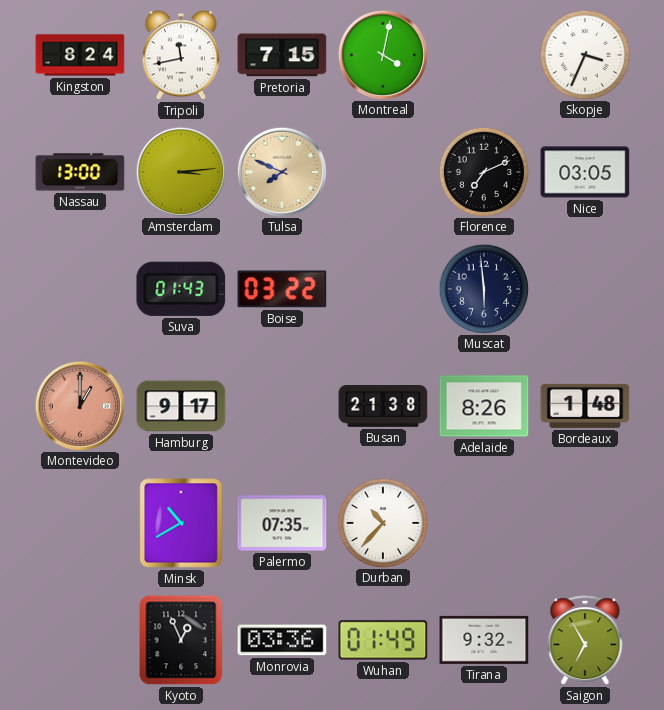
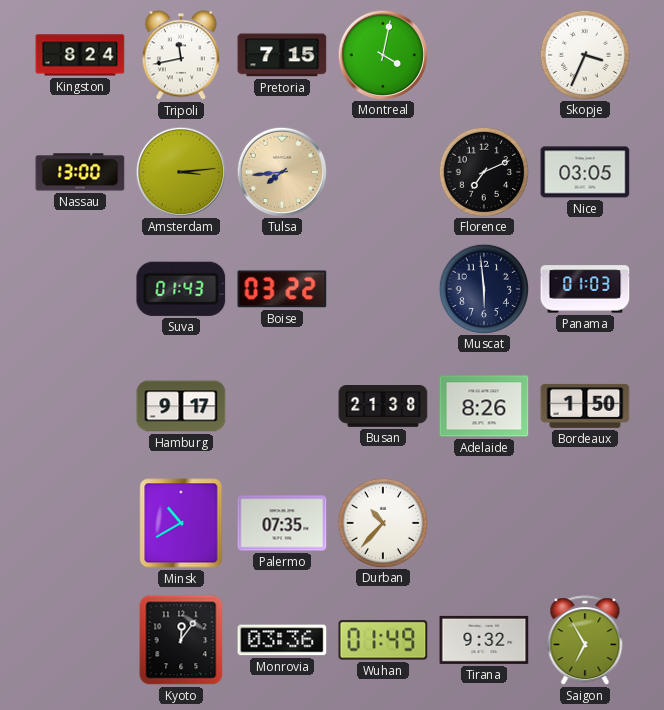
Tulsa: 7:49 -> 7:44
Panama: none -> 01:03
Montevideo: 1:00 -> none
Bordeaux: 1:48 -> 1:50
Kyoto: 12:56 -> 12:06
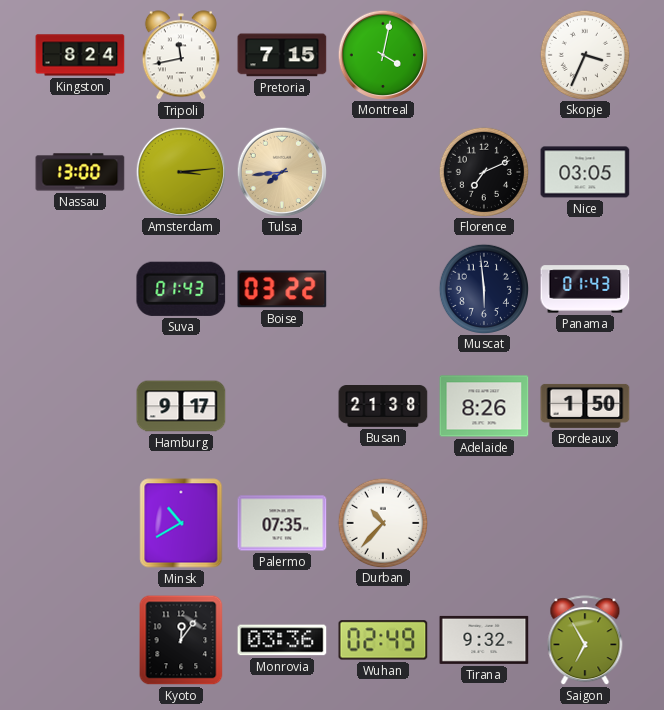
Panama: 01:03 -> 01:43
Wuhan: 01:49 -> 02:49
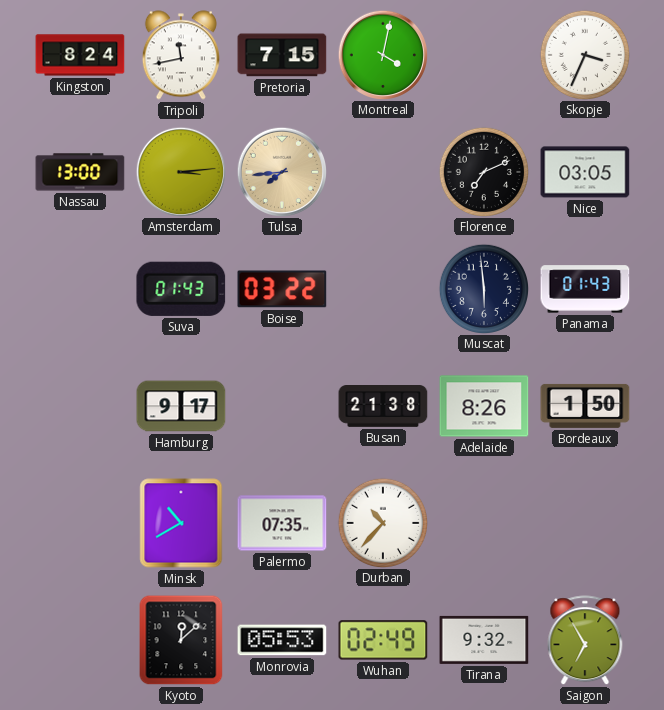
Kyoto: 12:06 -> 12:08
Monrovia: 03:36 -> 05:53
